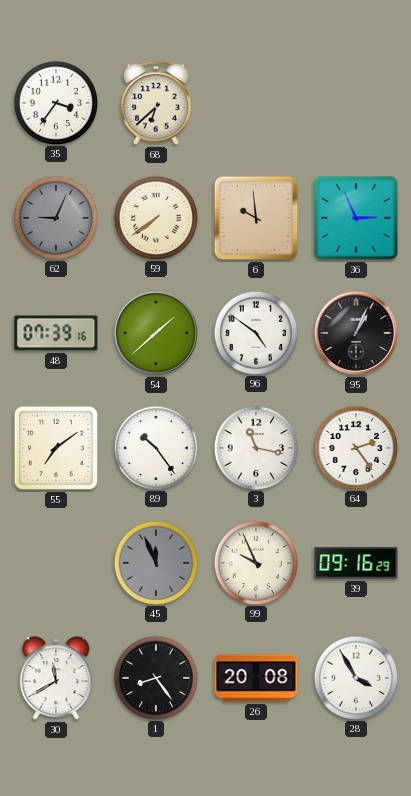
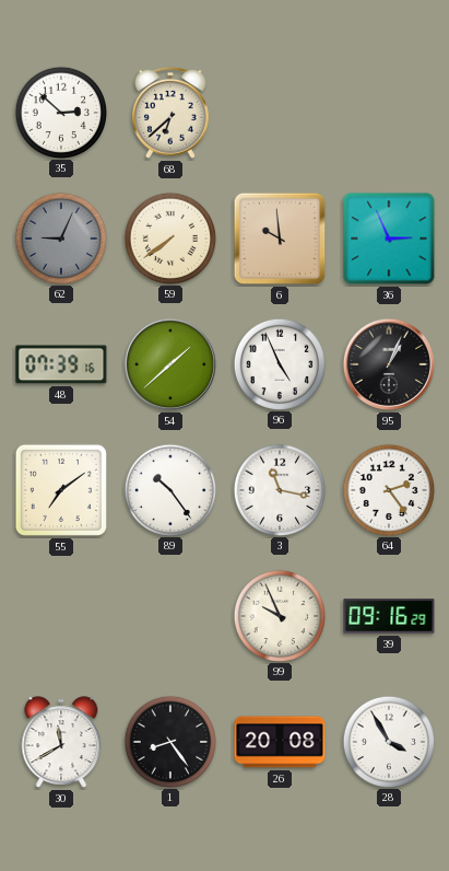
35: 3:36 -> 2:52
96: 4:51 -> 4:56
45: 11:56 -> none
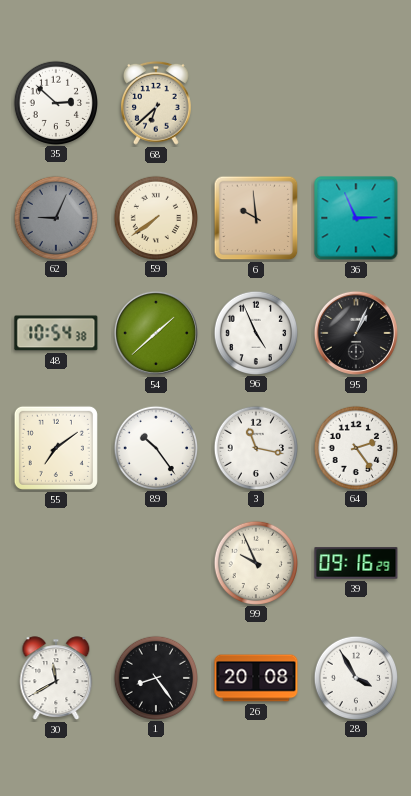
48: 07:39 -> 10:54
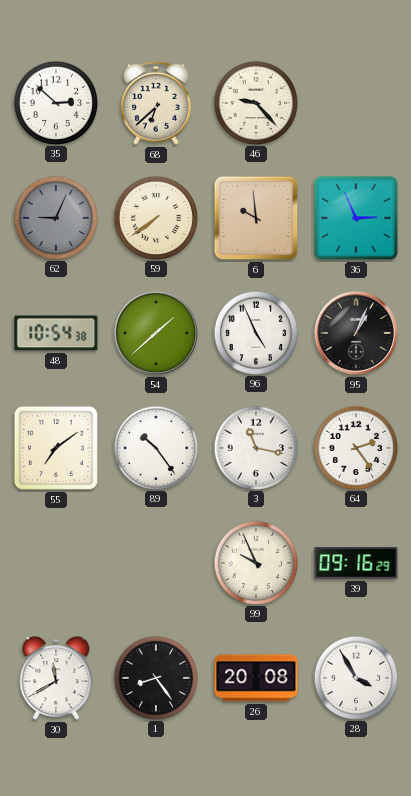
46: none -> 9:23
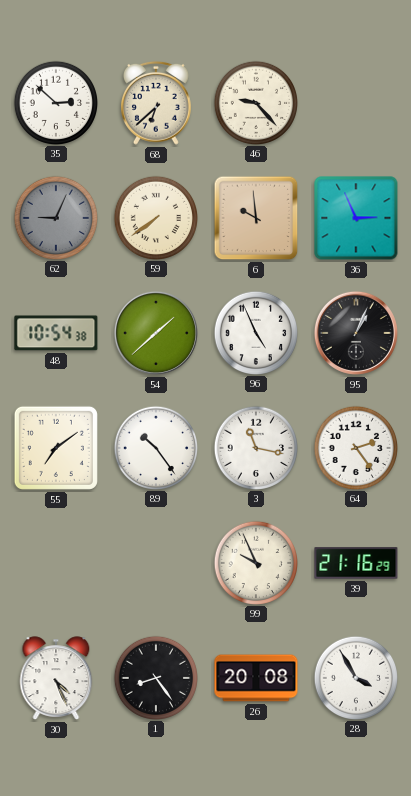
39: 09:16 -> 21:16
30: 11:40 -> 4:26
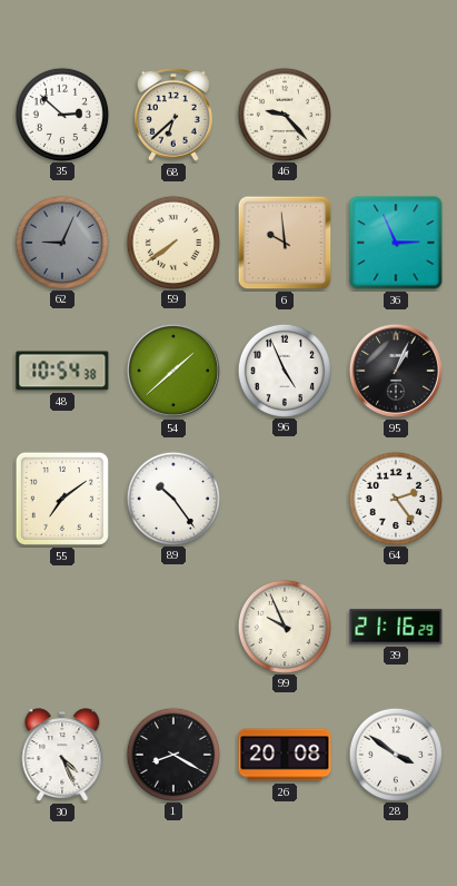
3: 11:17 -> none
1: 8:24 -> 8:20
28: 3:55 -> 3:51
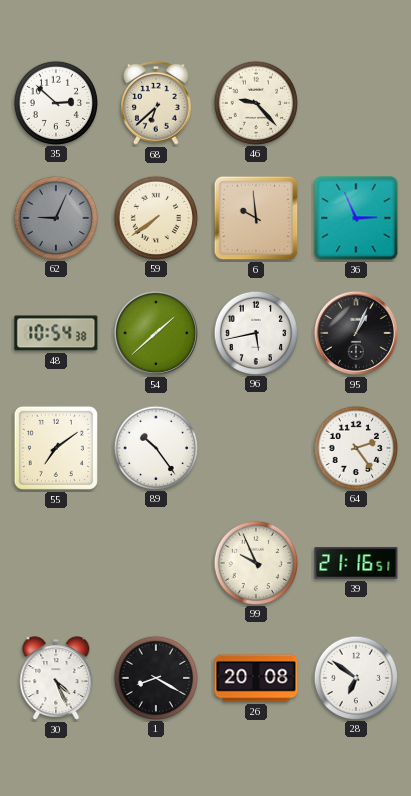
96: 4:56 -> 5:43
39: 21:16:29 -> 21:16:51
28: 3:51 -> 6:51
